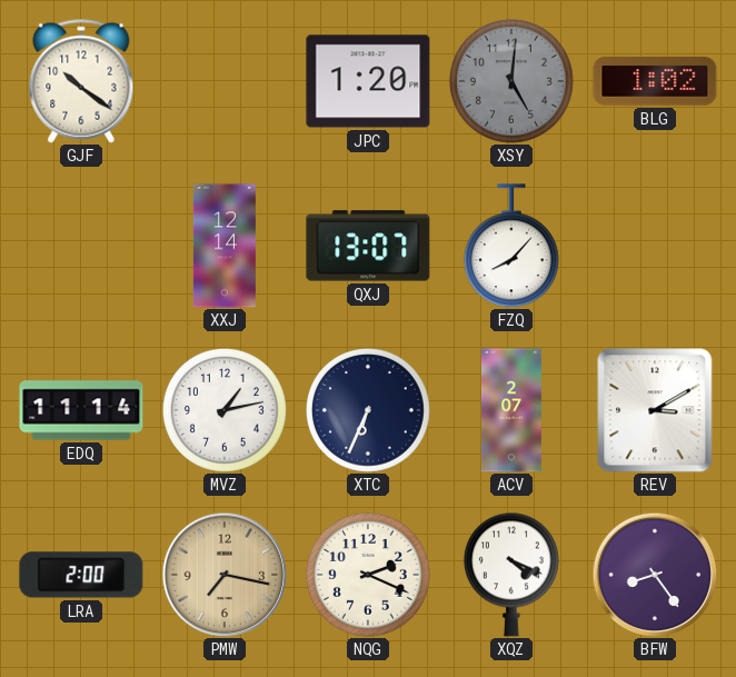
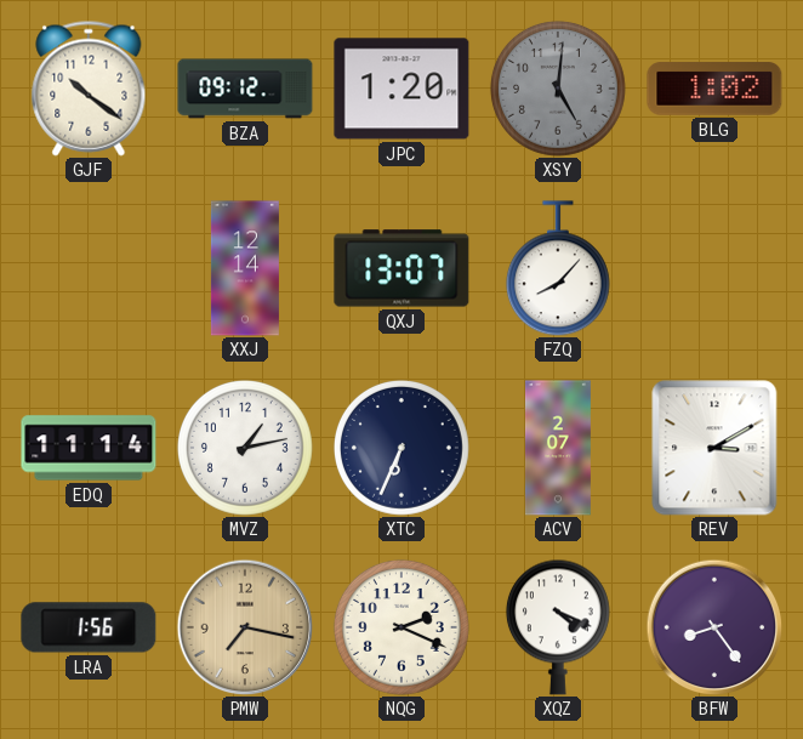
BZA: none -> 09:12
LRA: 2:00 -> 1:56
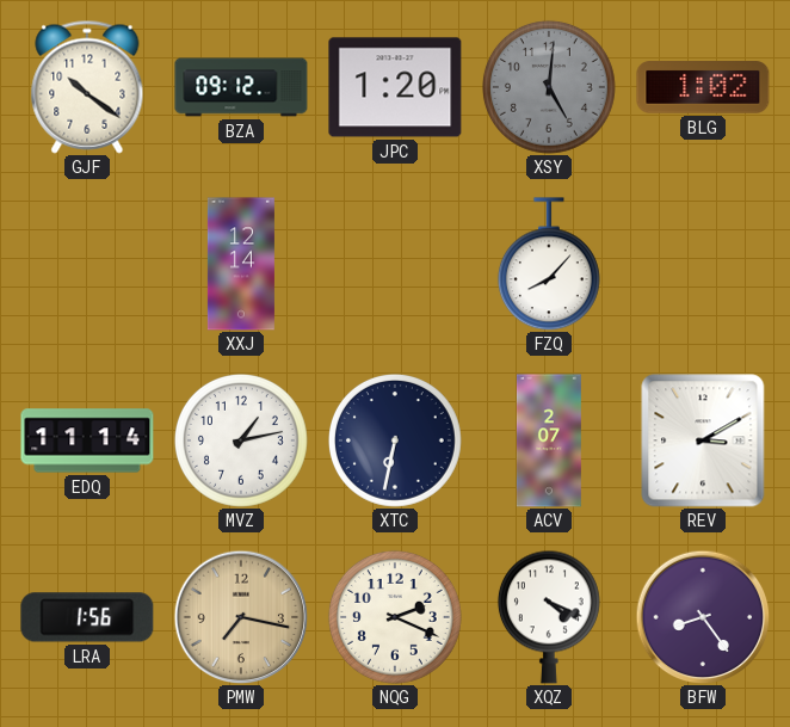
QXJ: 13:07 -> none
XTC: 6:34 -> 6:32
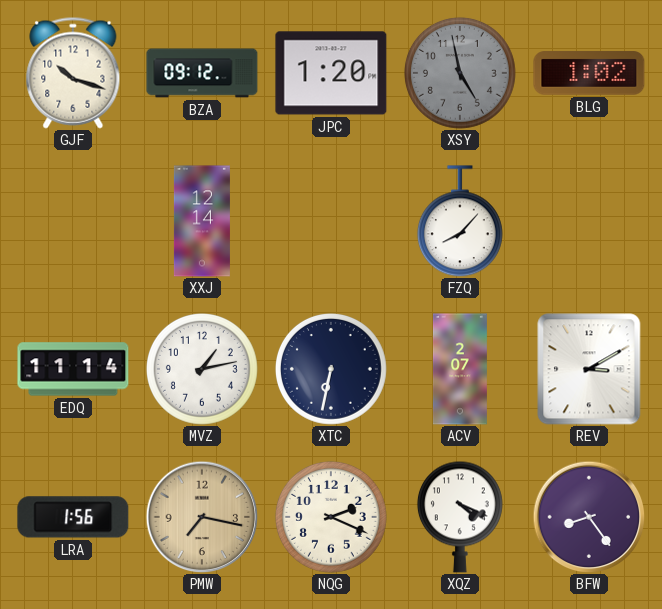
GJF: 10:21 -> 10:18
XSY: 5:01 -> 4:58
